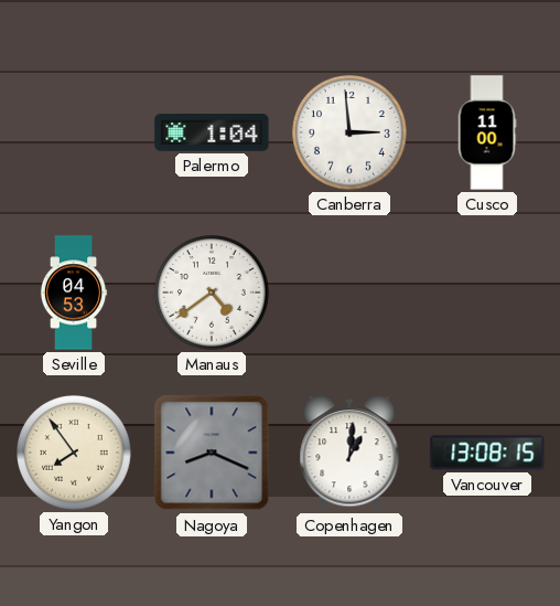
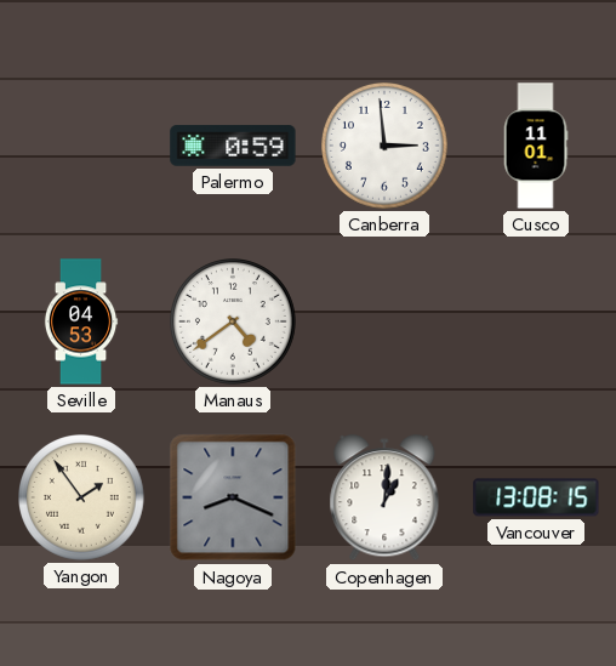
Palermo: 1:04 -> 0:59
Cusco: 11:00 -> 11:01
Yangon: 7:54 -> 1:54
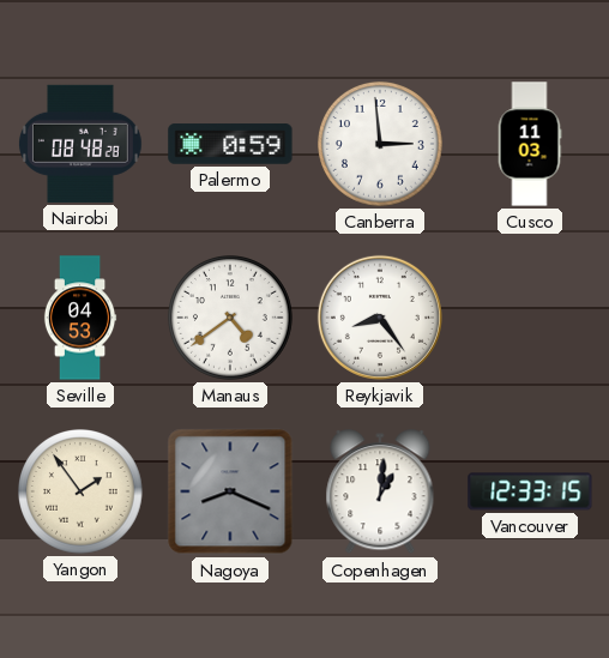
Nairobi: none -> 08:48
Cusco: 11:01 -> 11:03
Reykjavik: none -> 8:24
Vancouver: 13:08 -> 12:33
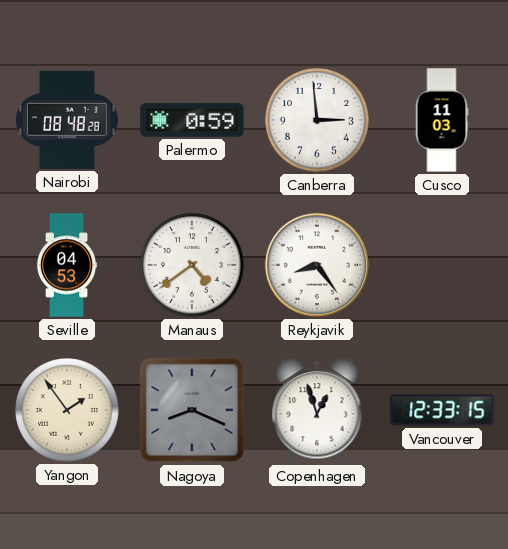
Copenhagen: 1:01 -> 12:57
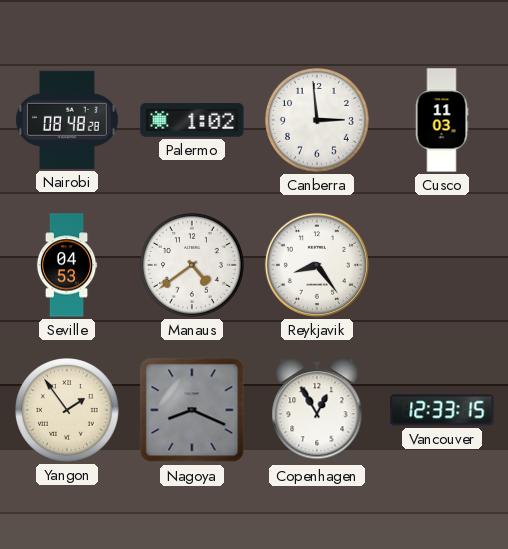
Palermo: 0:59 -> 1:02
Copenhagen: 12:57 -> 12:55
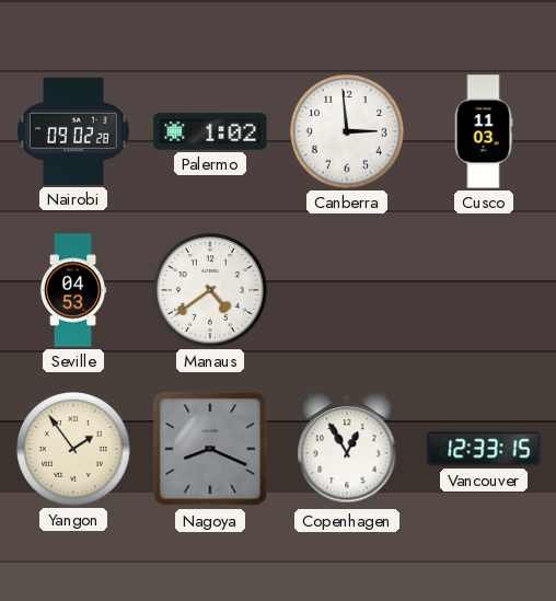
Nairobi: 08:48 -> 09:02
Reykjavik: 8:24 -> none
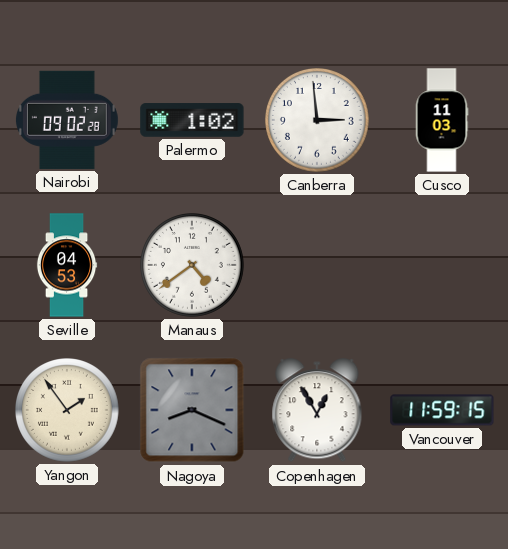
Vancouver: 12:33 -> 11:59
